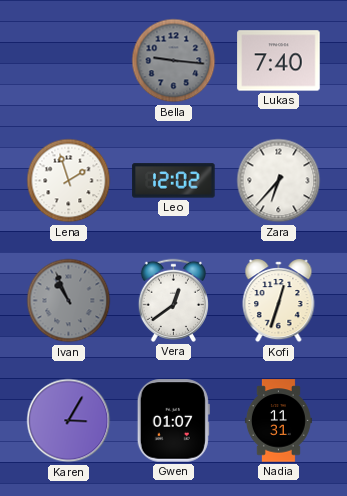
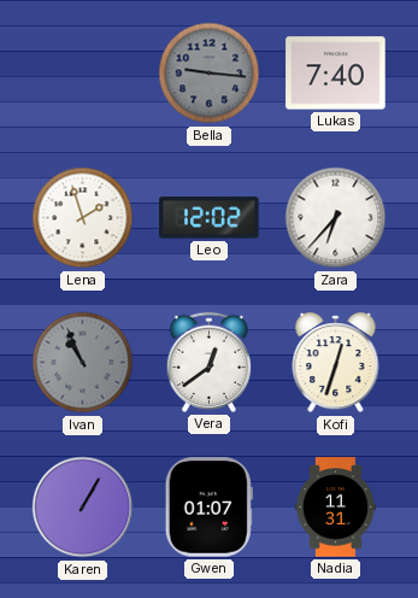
Karen: 3:05 -> 1:05
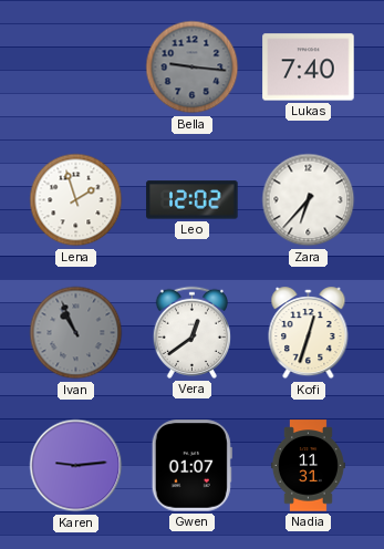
Karen: 1:05 -> 9:14
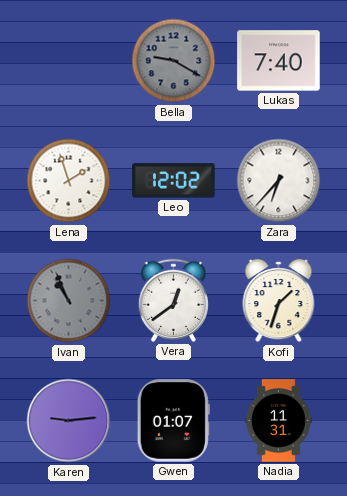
Bella: 9:16 -> 9:20
Kofi: 12:33 -> 1:33
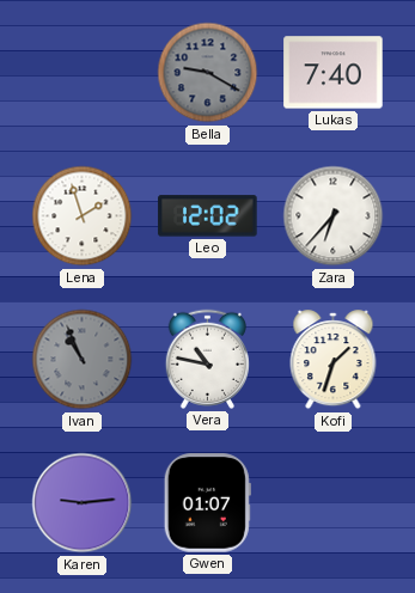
Vera: 12:39 -> 10:47
Nadia: 11:31 -> none
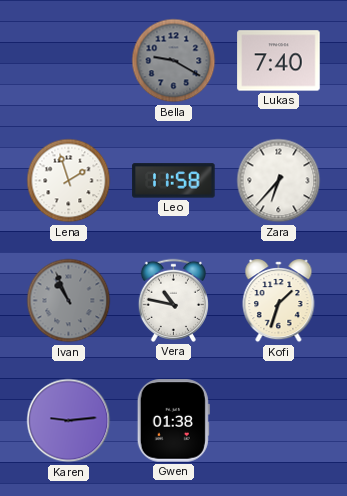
Leo: 12:02 -> 11:58
Gwen: 01:07 -> 01:38
